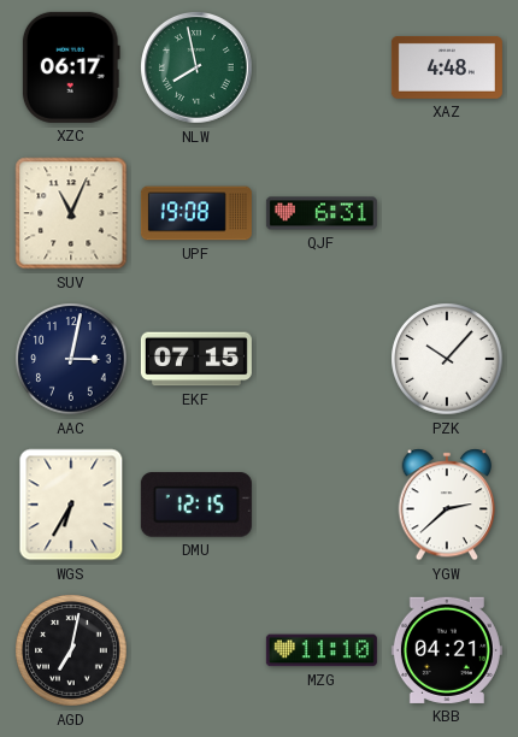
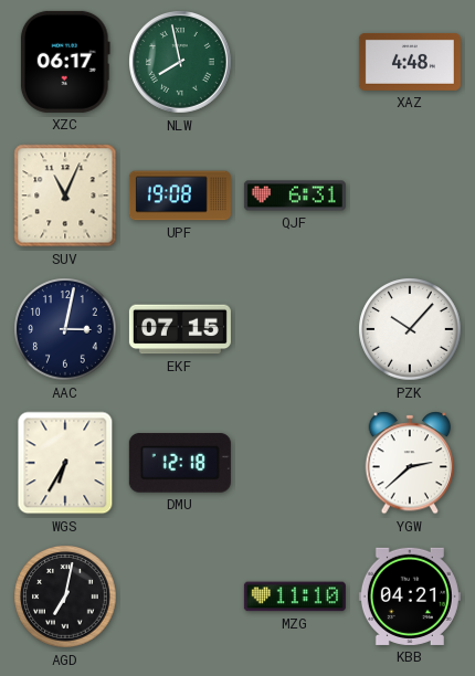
DMU: 12:15 -> 12:18
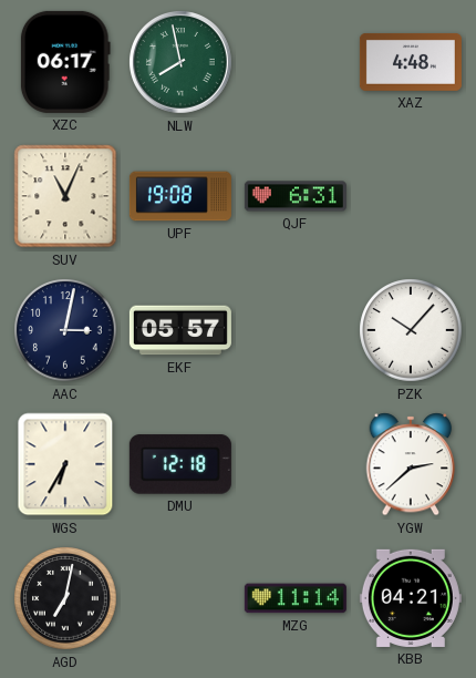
EKF: 07:15 -> 05:57
MZG: 11:10 -> 11:14
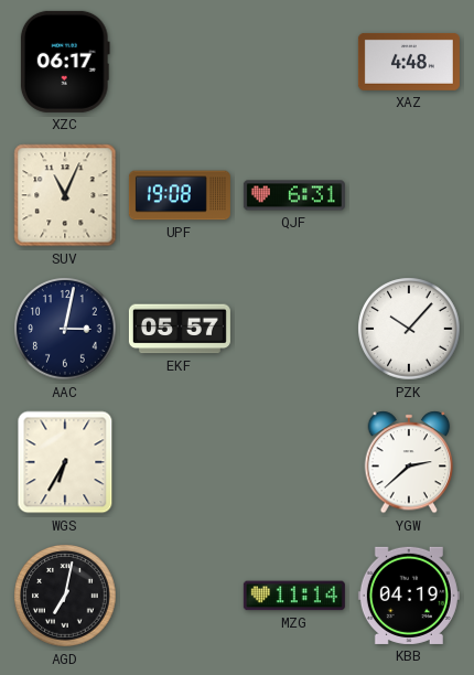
NLW: 7:58 -> none
DMU: 12:18 -> none
KBB: 04:21 -> 04:19
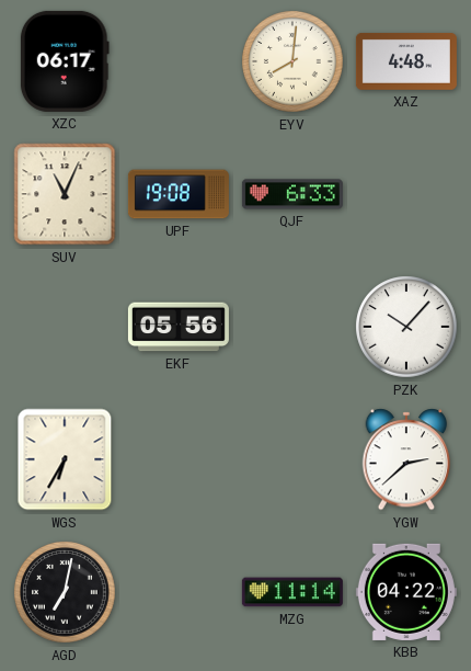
EYV: none -> 8:01
QJF: 6:31 -> 6:33
AAC: 3:02 -> none
EKF: 05:57 -> 05:56
KBB: 04:19 -> 04:22
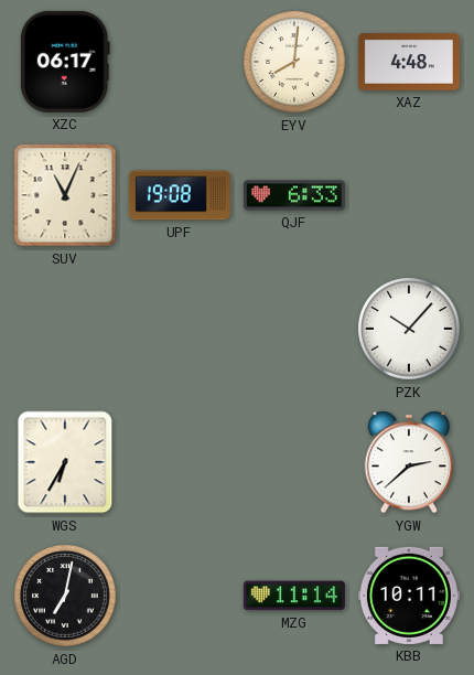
EKF: 05:56 -> none
KBB: 04:22 -> 10:11
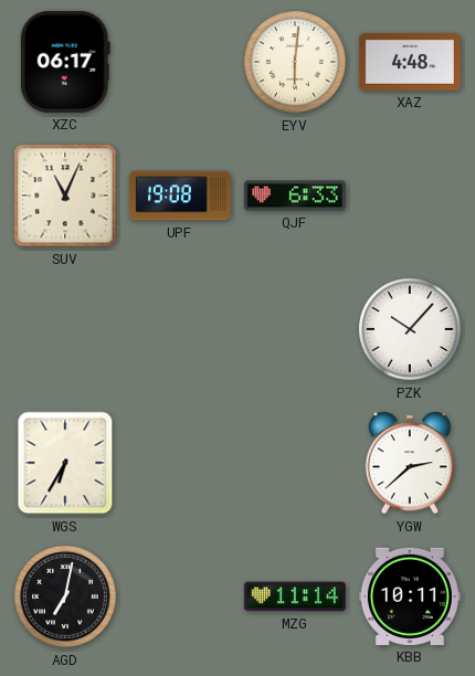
EYV: 8:01 -> 6:01
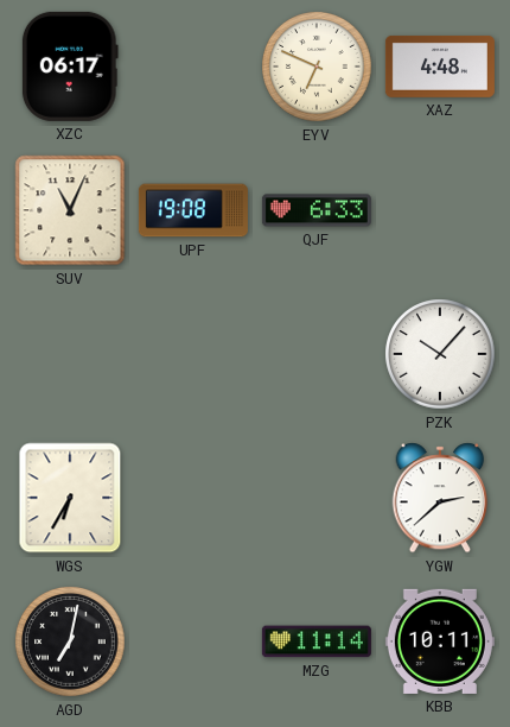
EYV: 6:01 -> 6:49
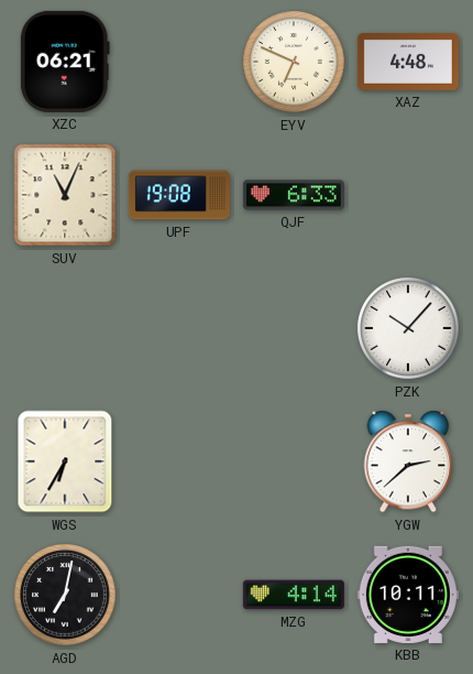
XZC: 06:17 -> 06:21
MZG: 11:14 -> 4:14
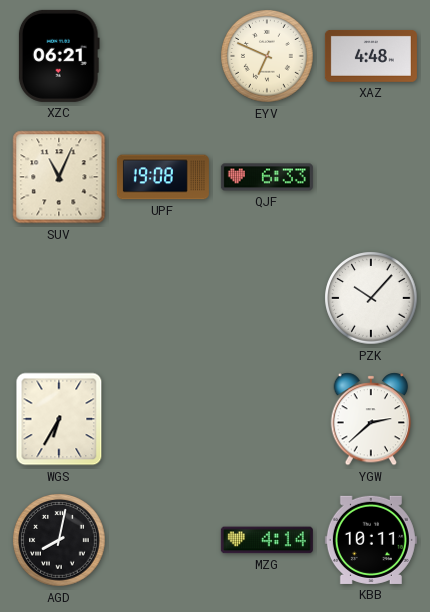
AGD: 7:02 -> 8:02
